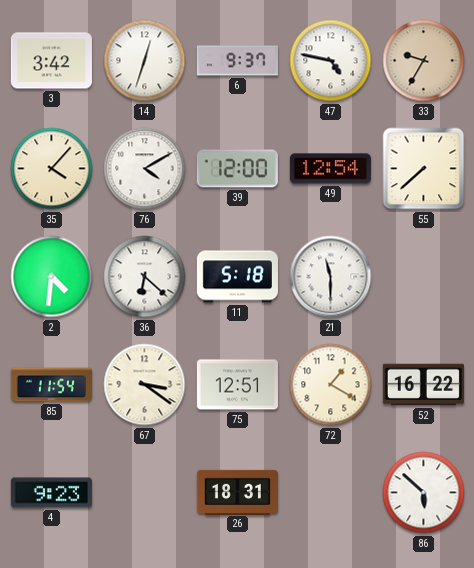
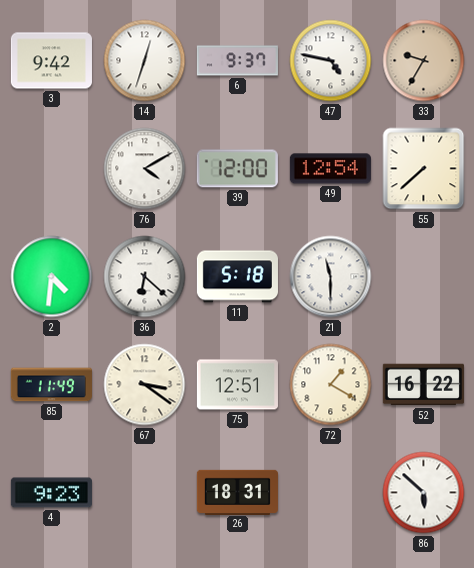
3: 3:42 -> 9:42
35: 4:07 -> none
85: 11:54 -> 11:49
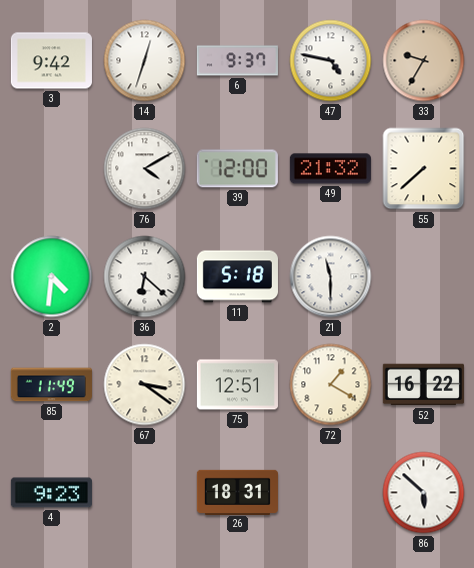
49: 12:54 -> 21:32
